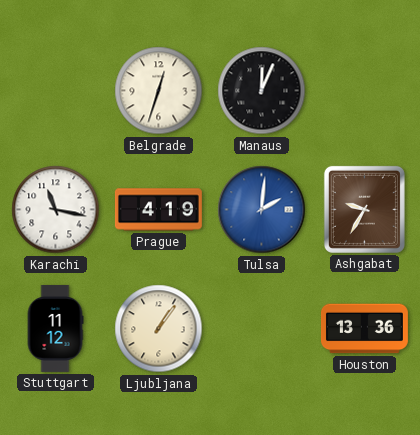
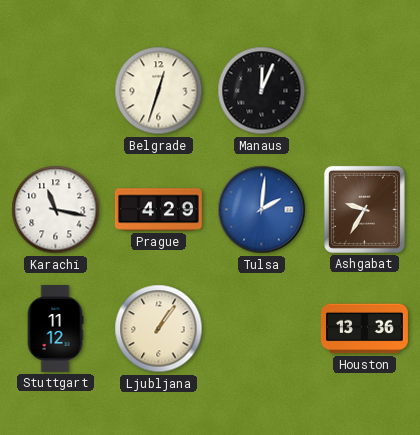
Prague: 4:19 -> 4:29
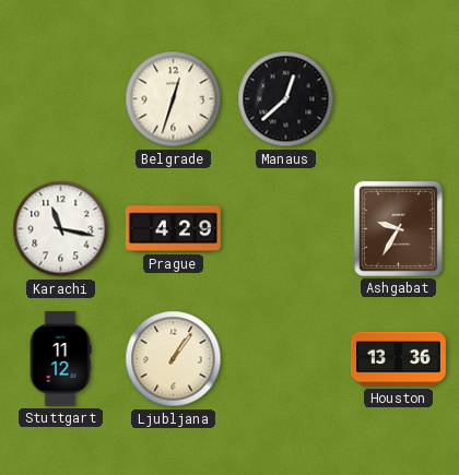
Manaus: 12:04 -> 12:38
Tulsa: 2:01 -> none
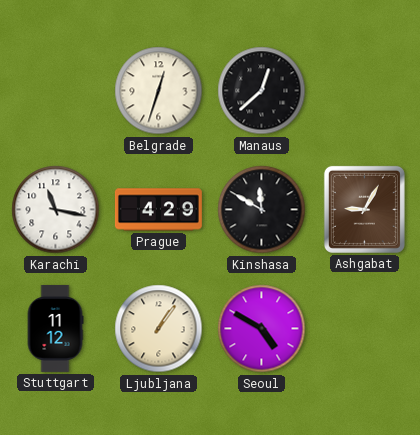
Kinshasa: none -> 11:50
Ashgabat: 9:35 -> 9:05
Seoul: none -> 4:50
Houston: 13:36 -> none
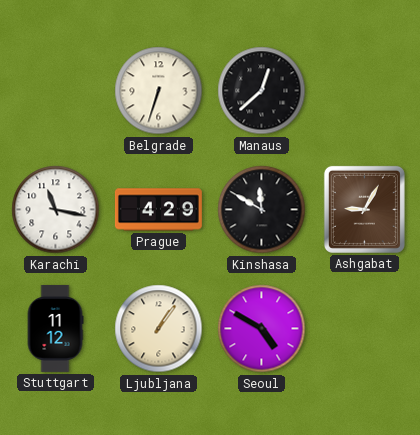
Belgrade: 12:33 -> 6:33
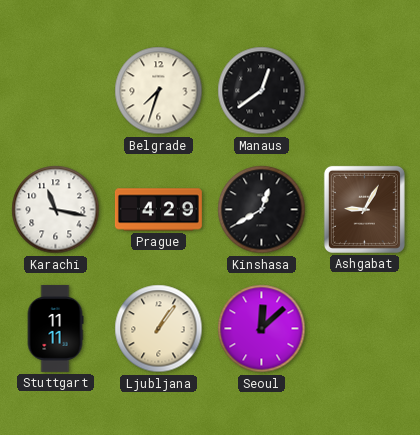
Belgrade: 6:33 -> 7:33
Manaus: 12:38 -> 12:39
Kinshasa: 11:50 -> 12:40
Stuttgart: 11:12 -> 11:11
Seoul: 4:50 -> 12:08
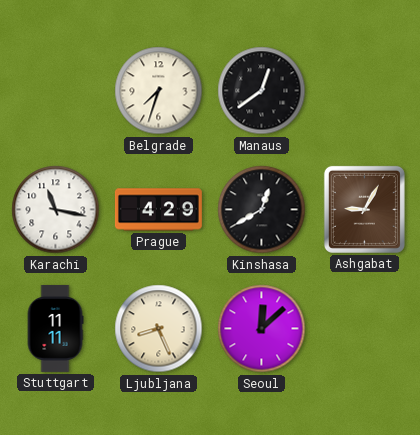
Ljubljana: 1:06 -> 8:26
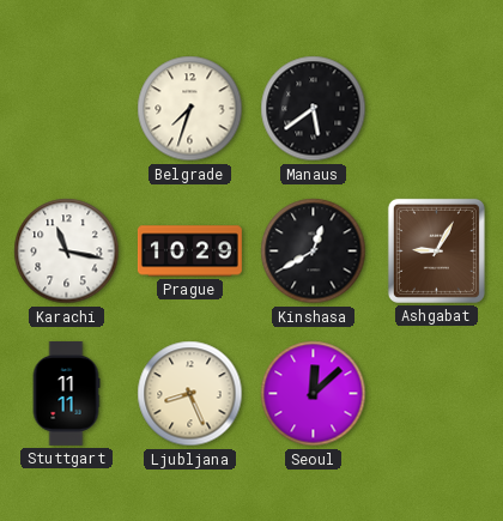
Manaus: 12:39 -> 5:39
Prague: 4:29 -> 10:29
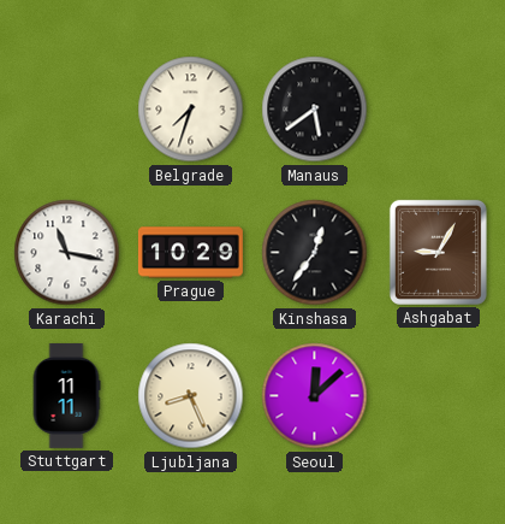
Kinshasa: 12:40 -> 12:36
